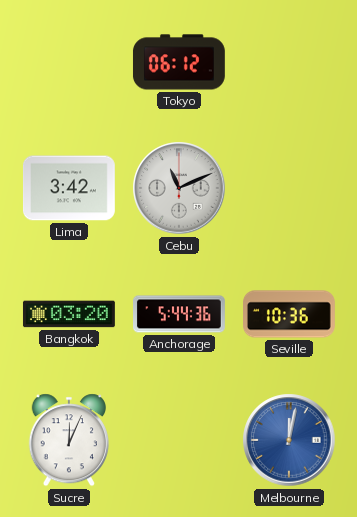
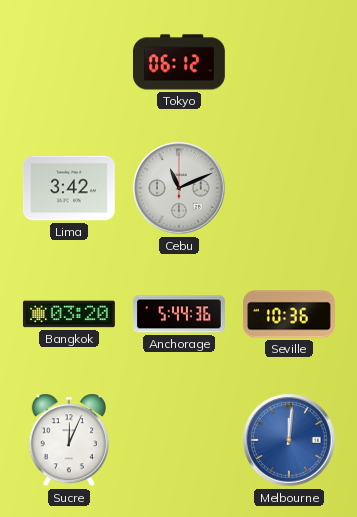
Melbourne: 12:02 -> 12:01
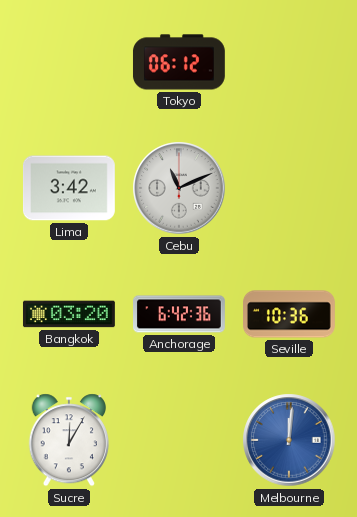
Anchorage: 5:44 -> 6:42
Sucre: 12:04 -> 12:05
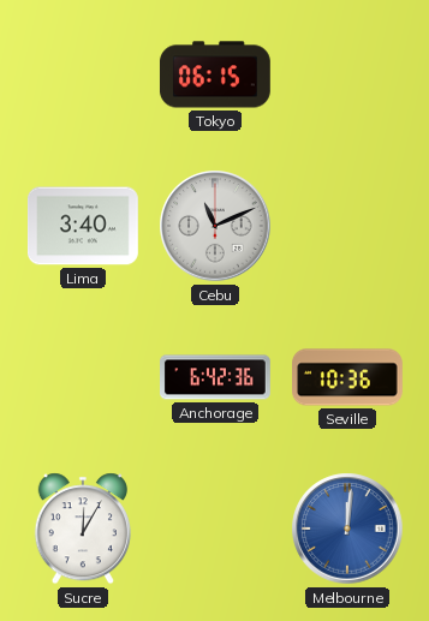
Tokyo: 06:12 -> 06:15
Lima: 3:42 -> 3:40
Bangkok: 03:20 -> none
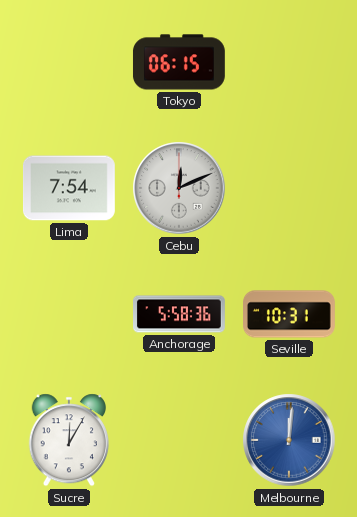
Lima: 3:40 -> 7:54
Cebu: 11:11 -> 12:11
Anchorage: 6:42 -> 5:58
Seville: 10:36 -> 10:31
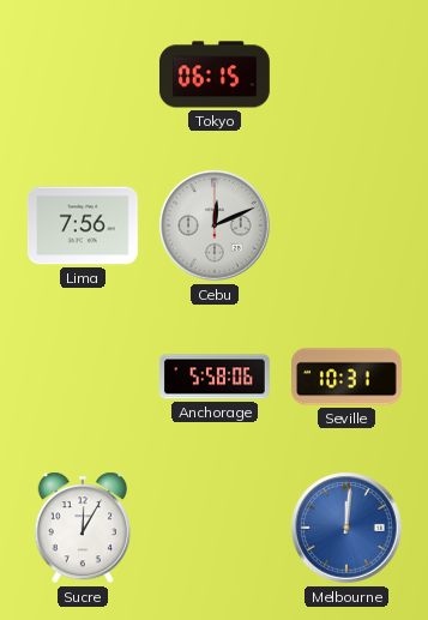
Lima: 7:54 -> 7:56
Anchorage: 5:58:36 -> 5:58:06
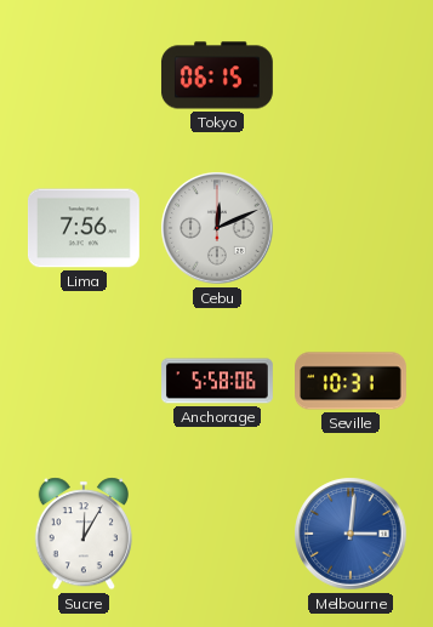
Melbourne: 12:01 -> 3:01
